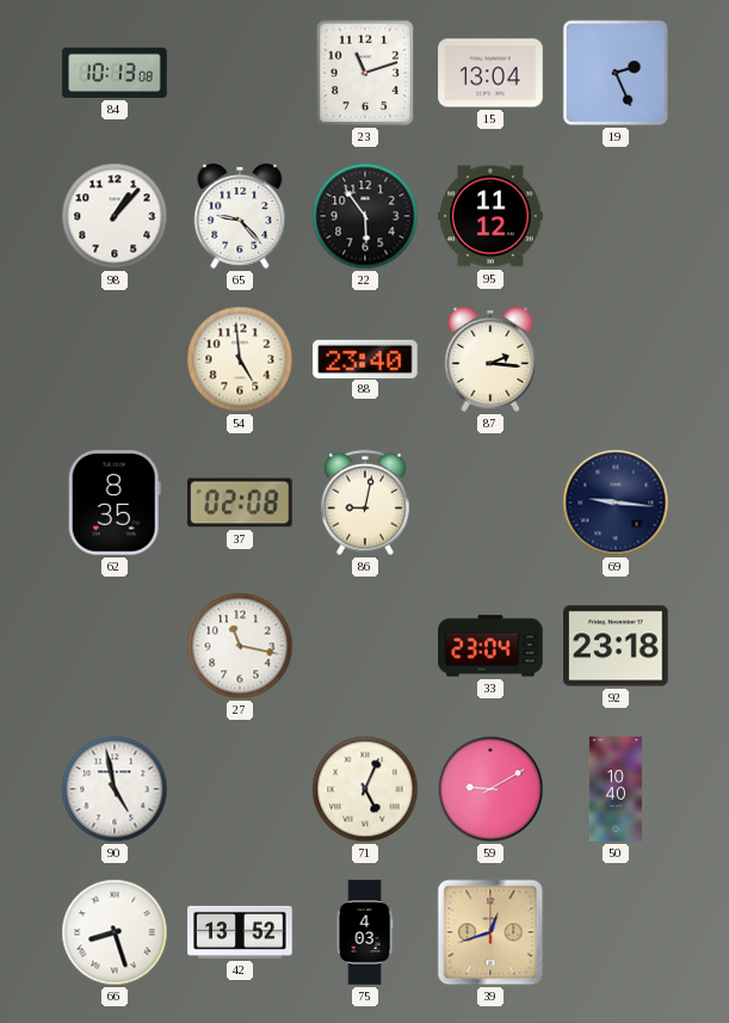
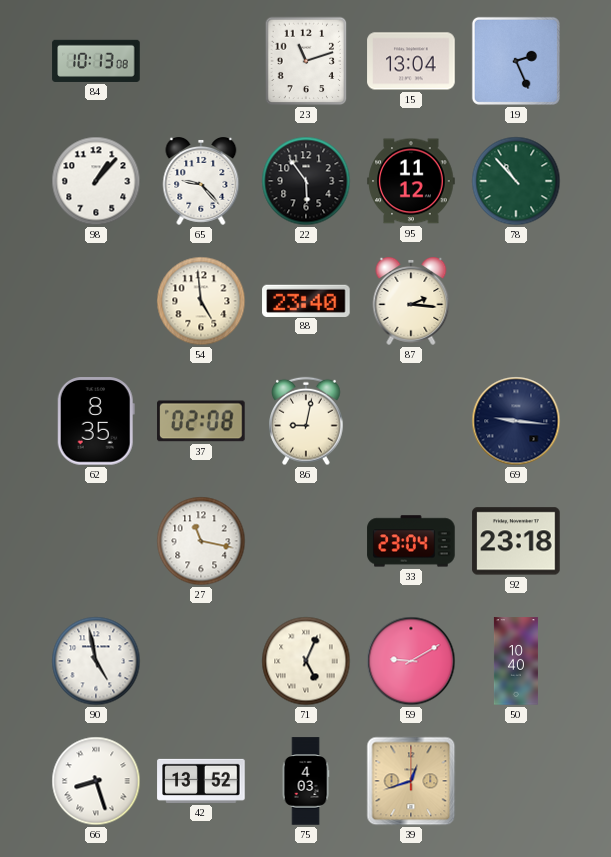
78: none -> 10:53
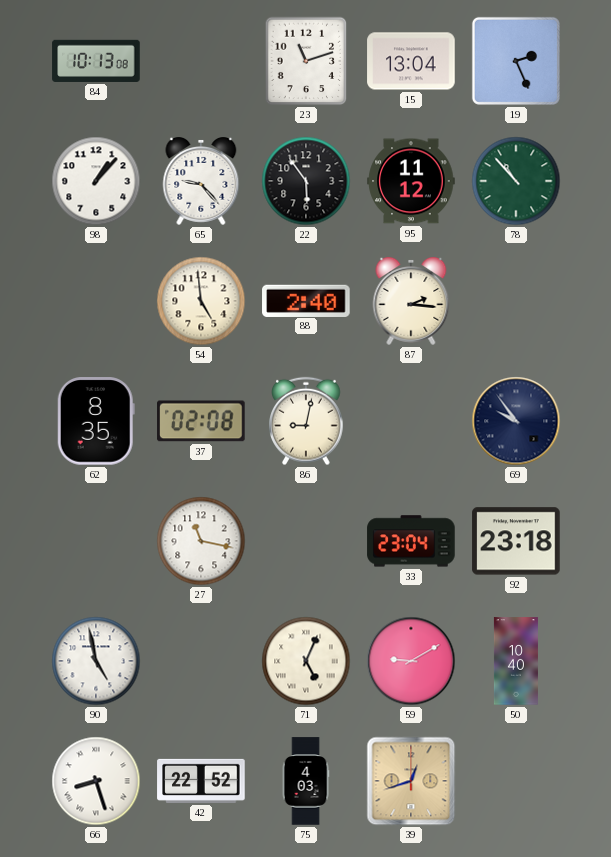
88: 23:40 -> 2:40
69: 9:16 -> 9:54
42: 13:52 -> 22:52
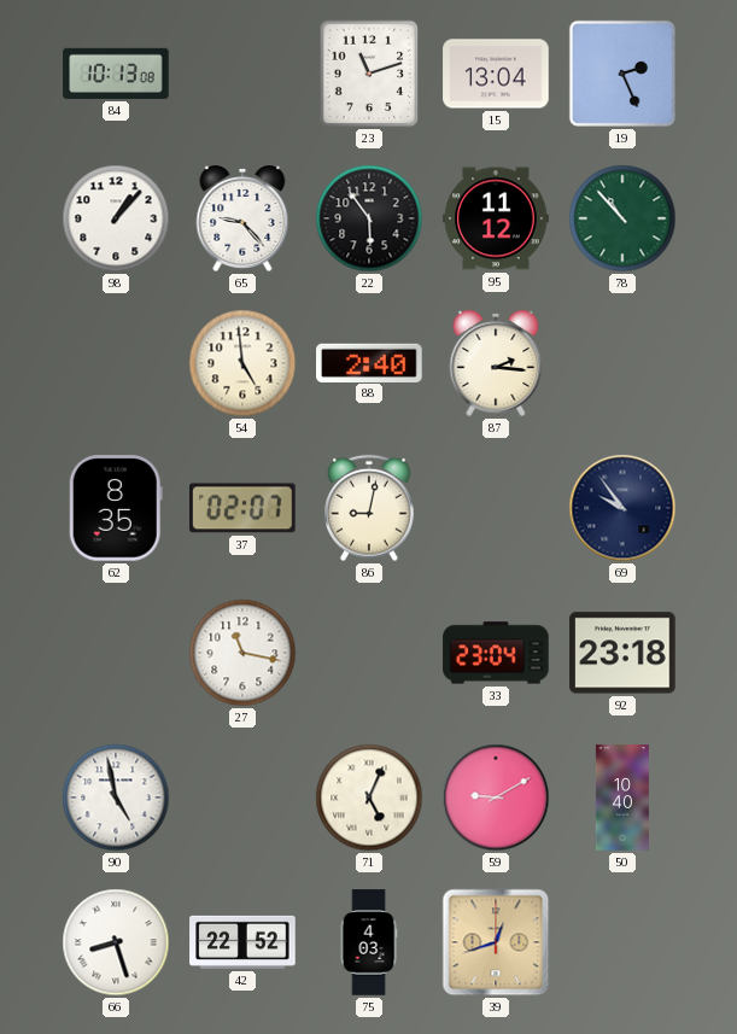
37: 02:08 -> 02:07
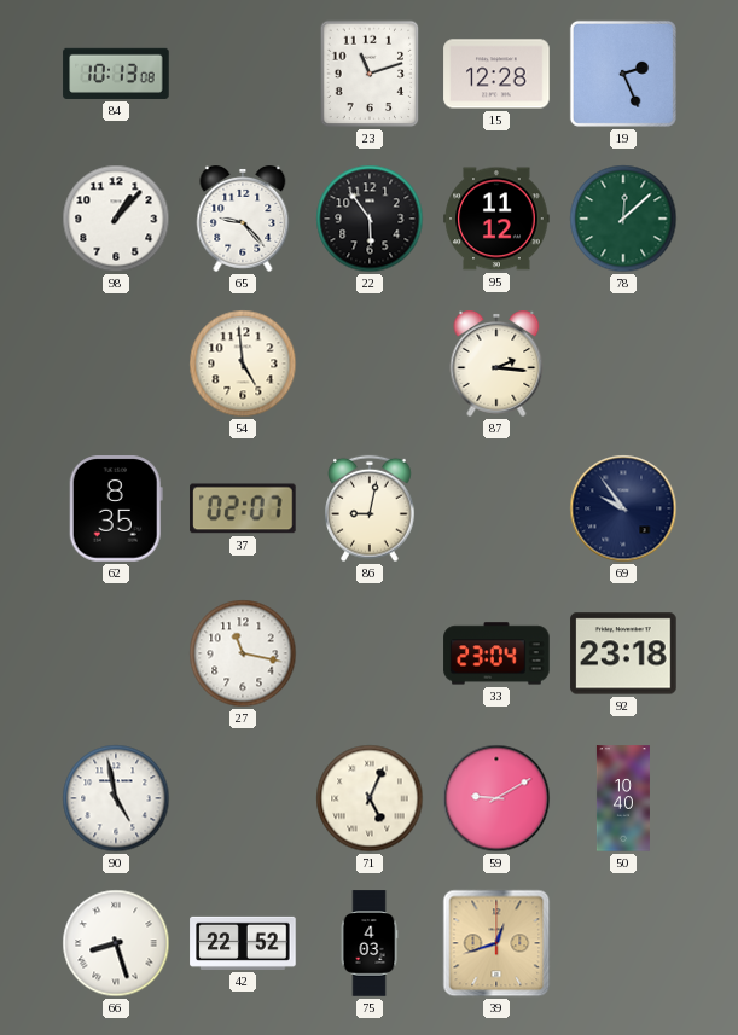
15: 13:04 -> 12:28
78: 10:53 -> 12:08
88: 2:40 -> none
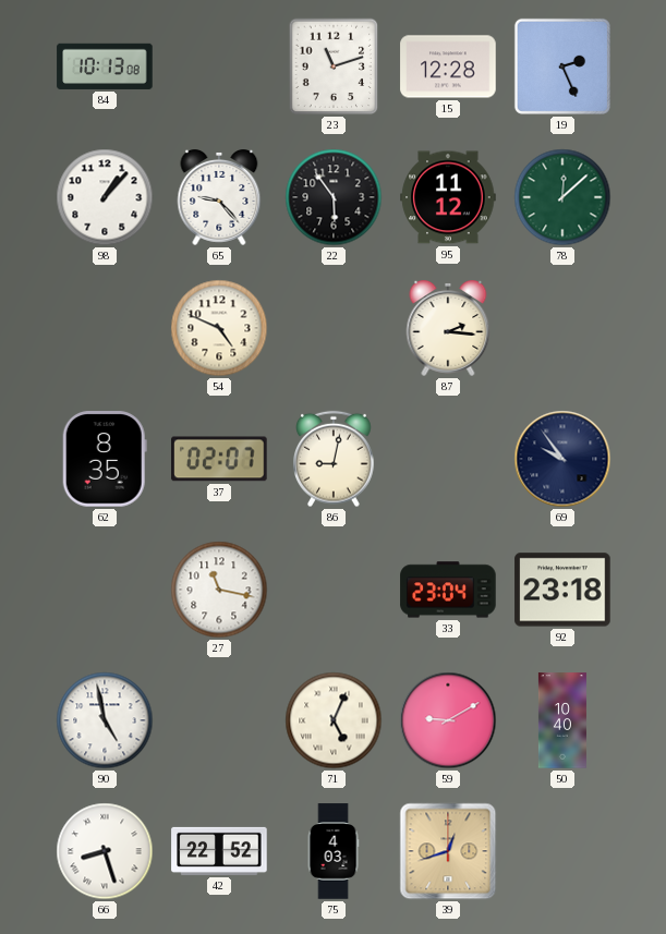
54: 4:59 -> 4:49
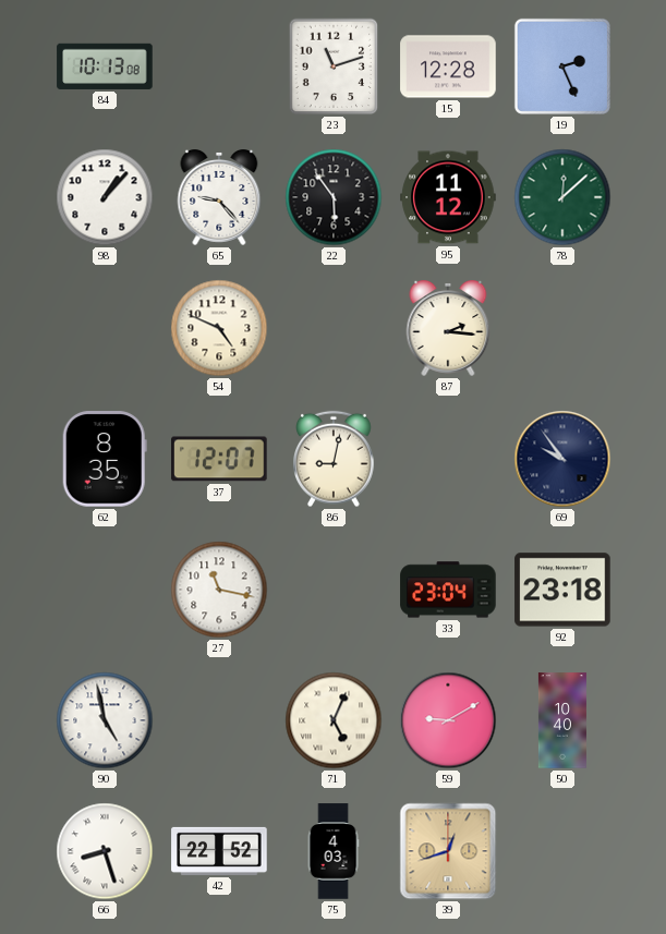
37: 02:07 -> 12:07
